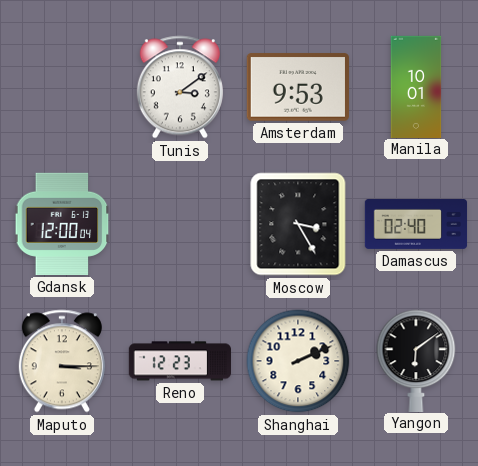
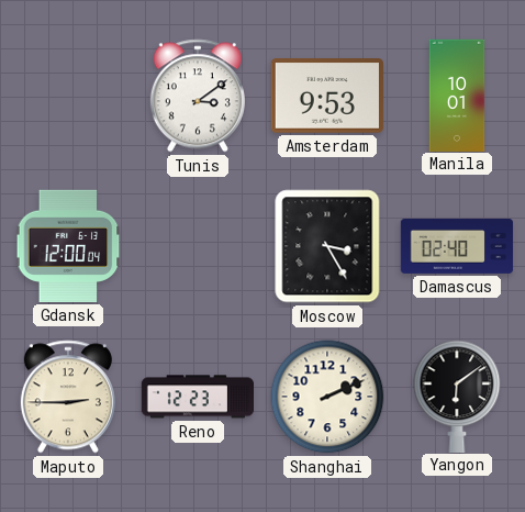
Maputo: 3:15 -> 2:45
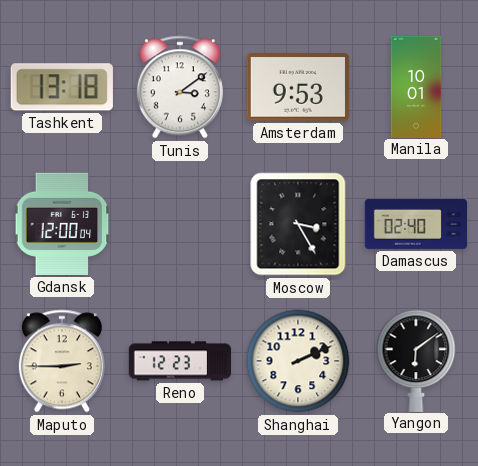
Tashkent: none -> 13:18
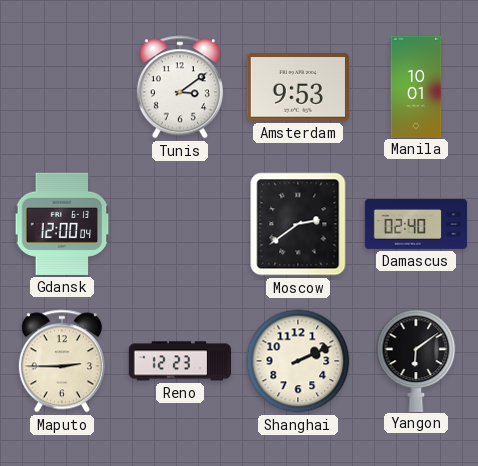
Tashkent: 13:18 -> none
Moscow: 3:25 -> 2:39
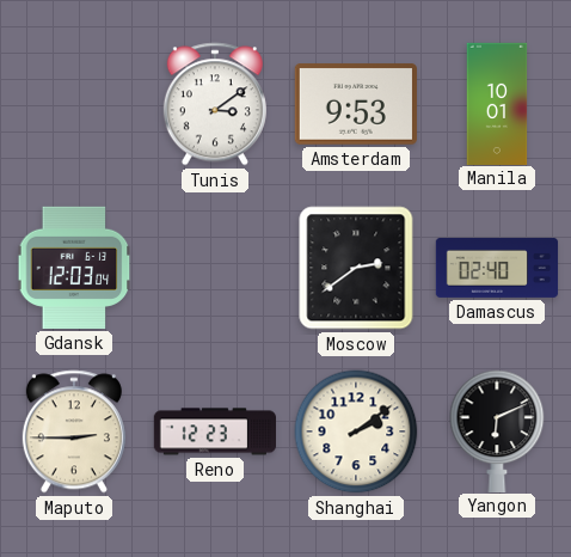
Gdansk: 12:00 -> 12:03
Shanghai: 2:11 -> 2:09
Yangon: 6:09 -> 6:11
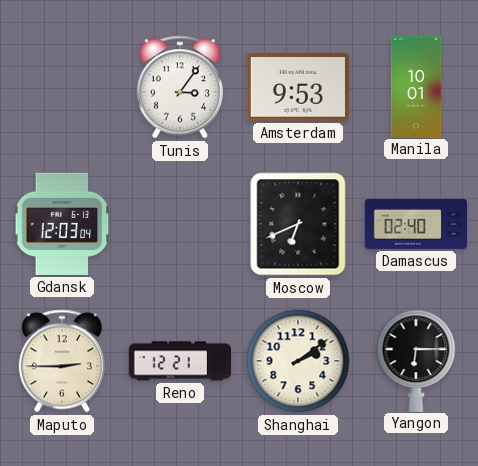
Tunis: 3:09 -> 3:06
Moscow: 2:39 -> 6:41
Reno: 12:23 -> 12:21
Yangon: 6:11 -> 6:15
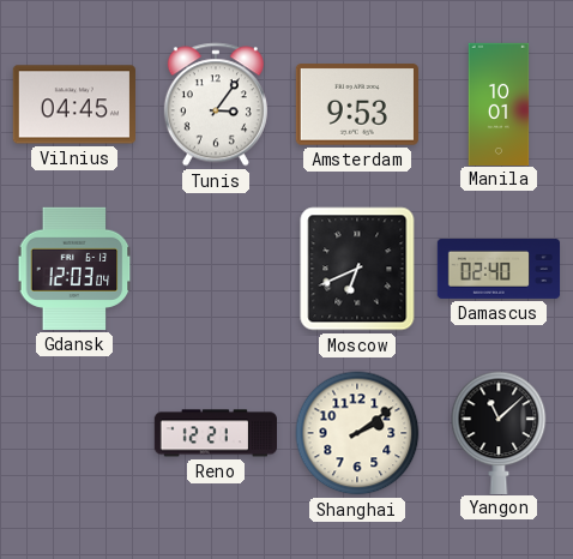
Vilnius: none -> 04:45
Maputo: 2:45 -> none
Yangon: 6:15 -> 11:08
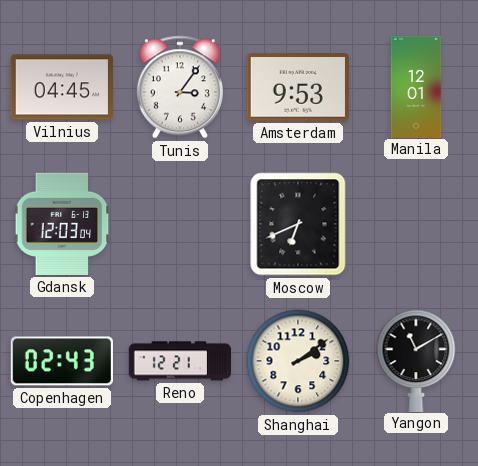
Manila: 10:01 -> 12:01
Damascus: 02:40 -> none
Copenhagen: none -> 02:43
Yangon: 11:08 -> 11:10
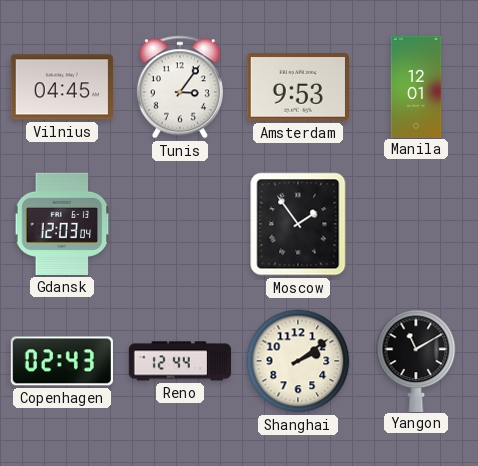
Moscow: 6:41 -> 1:54
Reno: 12:21 -> 12:44
